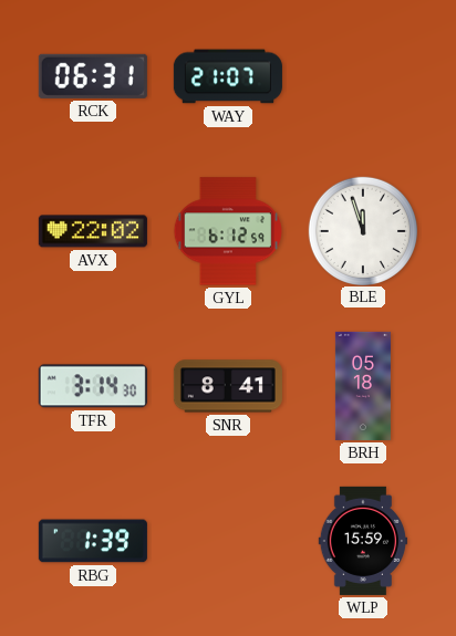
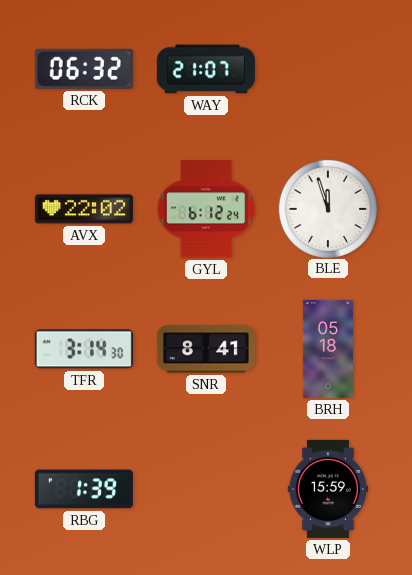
RCK: 06:31 -> 06:32
GYL: 6:12:59 -> 6:12:24
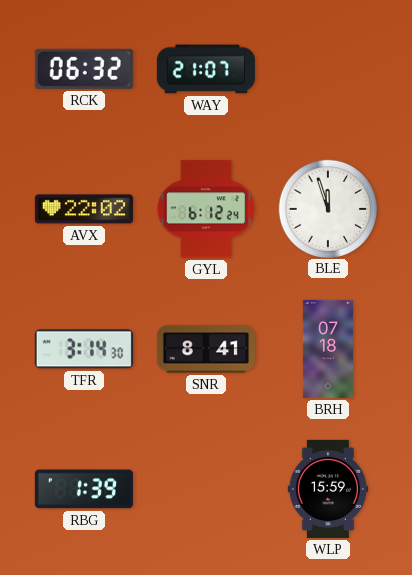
BRH: 05:18 -> 07:18
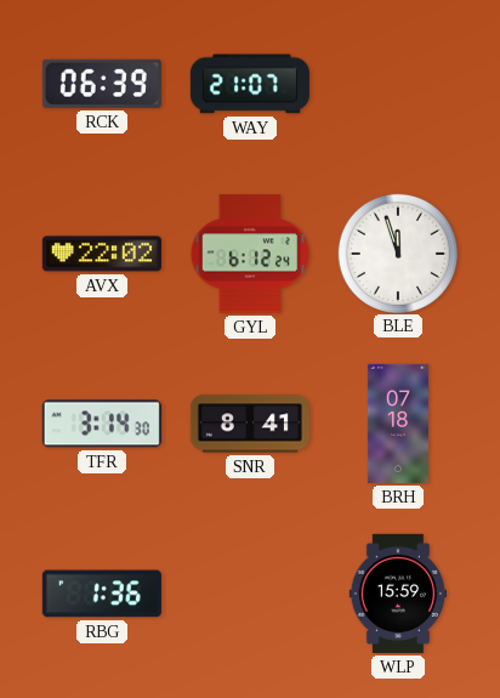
RCK: 06:32 -> 06:39
RBG: 1:39 -> 1:36
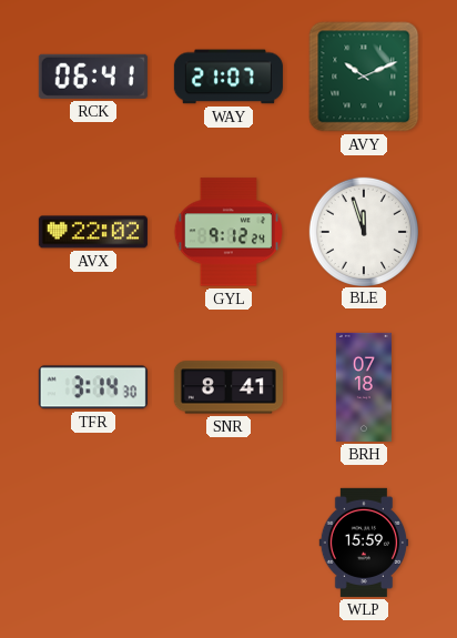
RCK: 06:39 -> 06:41
AVY: none -> 10:11
GYL: 6:12 -> 9:12
RBG: 1:36 -> none
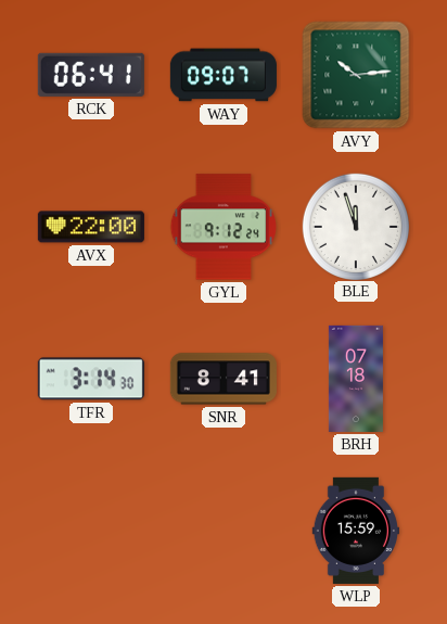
WAY: 21:07 -> 09:07
AVY: 10:11 -> 10:14
AVX: 22:02 -> 22:00
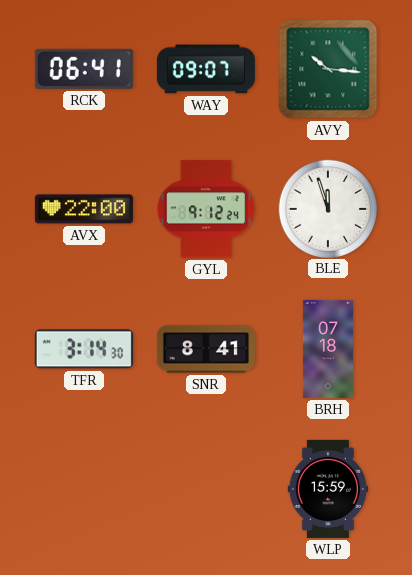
AVY: 10:14 -> 10:16
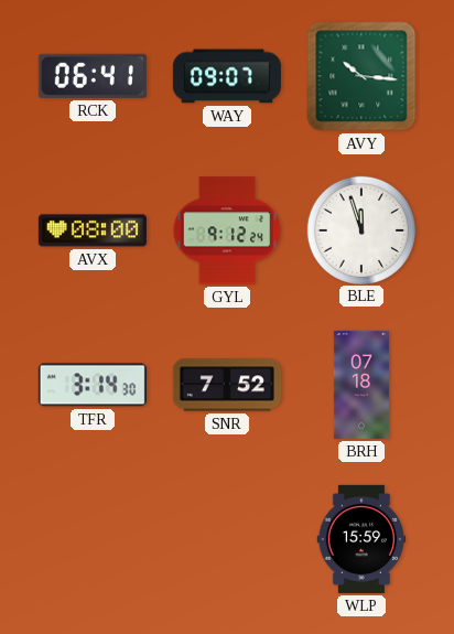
AVX: 22:00 -> 08:00
SNR: 8:41 -> 7:52
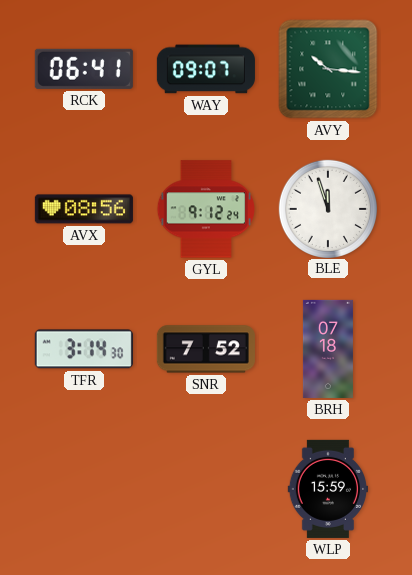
AVX: 08:00 -> 08:56
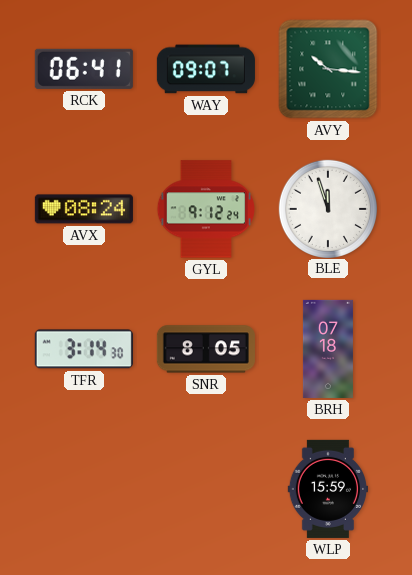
AVX: 08:56 -> 08:24
SNR: 7:52 -> 8:05
